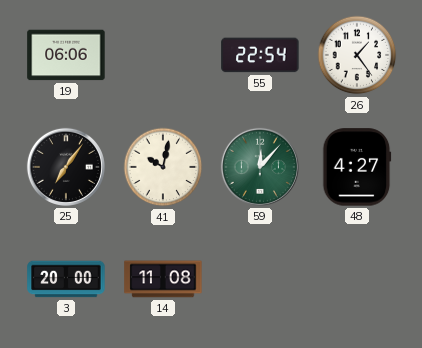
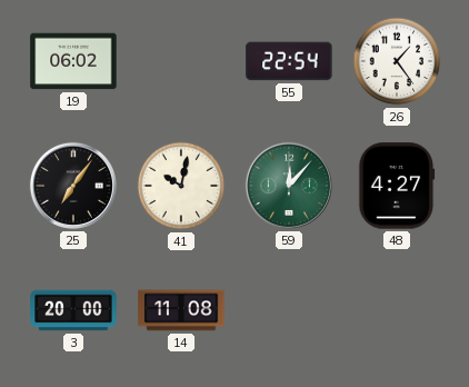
19: 06:06 -> 06:02
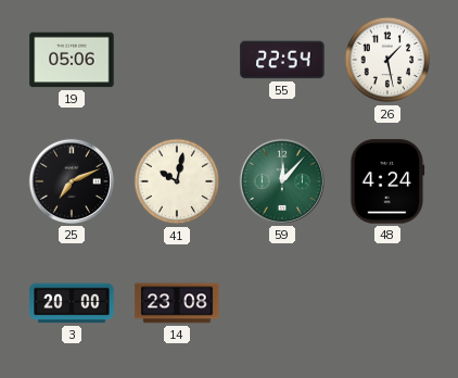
19: 06:02 -> 05:06
26: 1:24 -> 1:28
25: 7:06 -> 7:11
48: 4:27 -> 4:24
14: 11:08 -> 23:08
